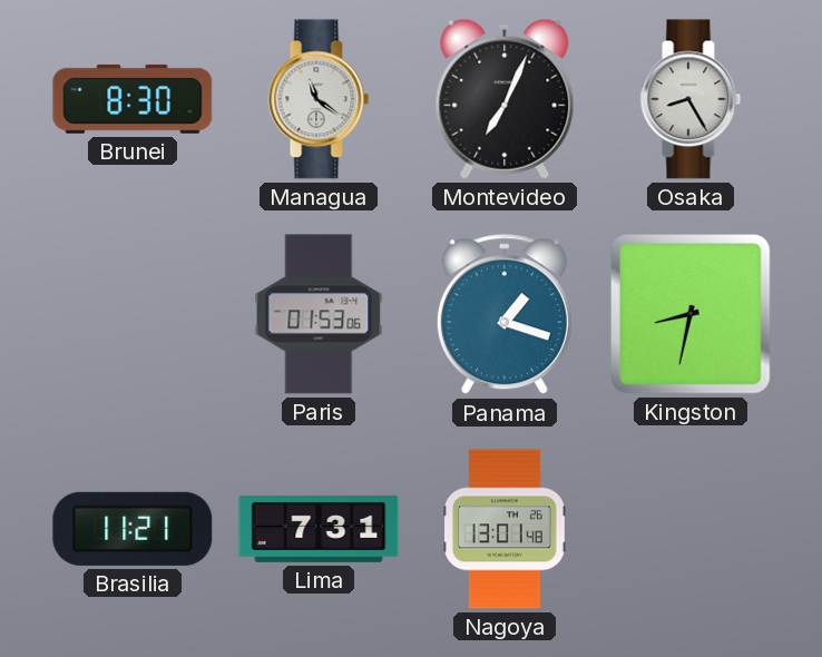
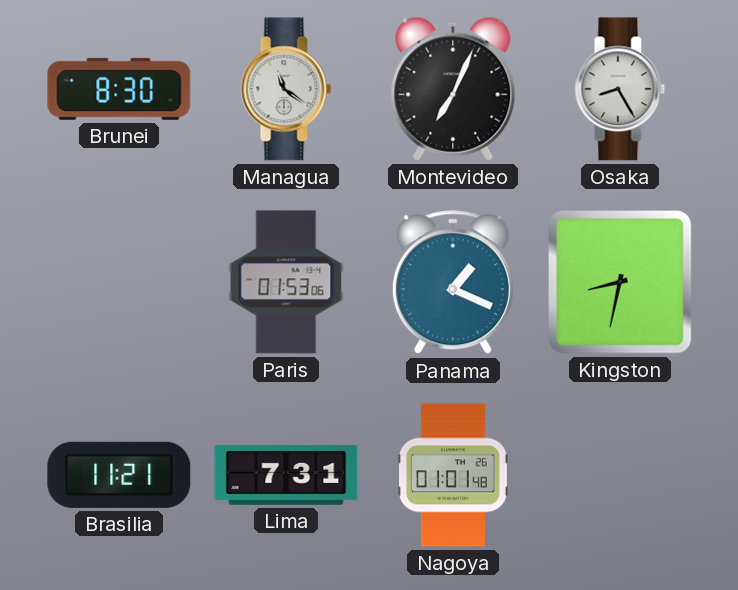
Panama: 1:18 -> 1:19
Nagoya: 13:01 -> 01:01
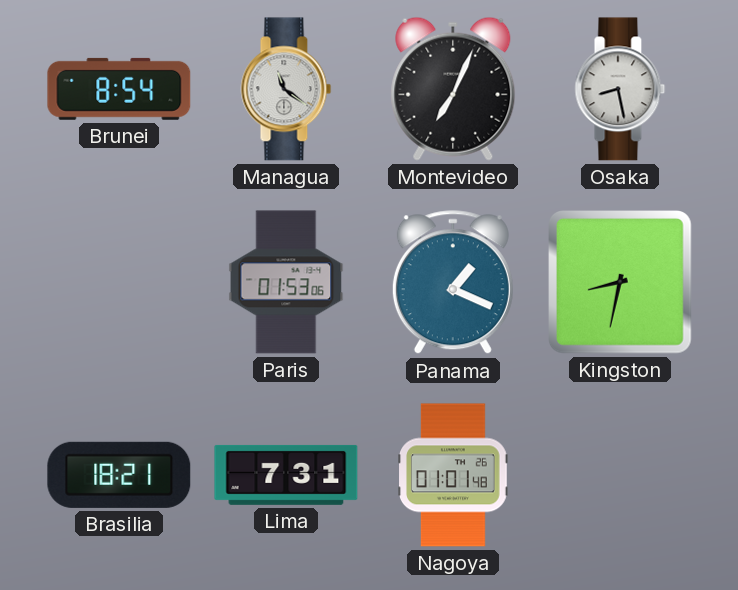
Brunei: 8:30 -> 8:54
Osaka: 8:25 -> 8:28
Brasilia: 11:21 -> 18:21
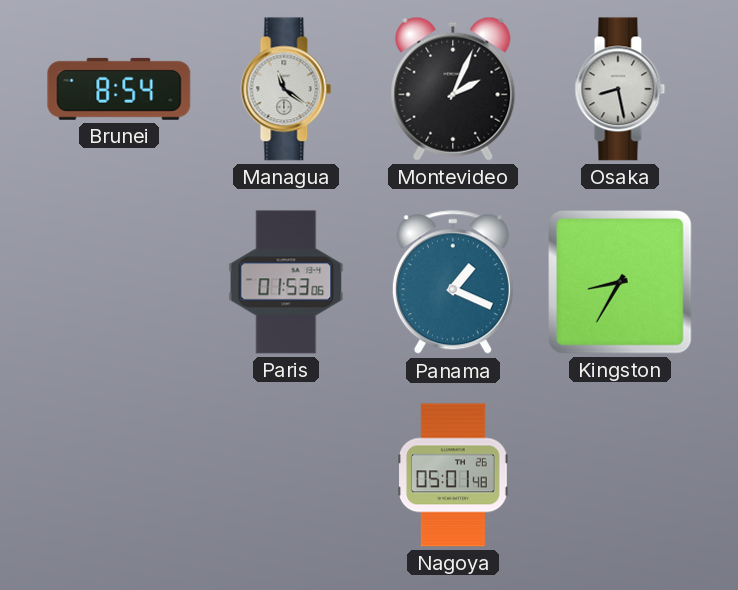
Montevideo: 7:04 -> 2:04
Kingston: 8:32 -> 8:35
Brasilia: 18:21 -> none
Lima: 7:31 -> none
Nagoya: 01:01 -> 05:01
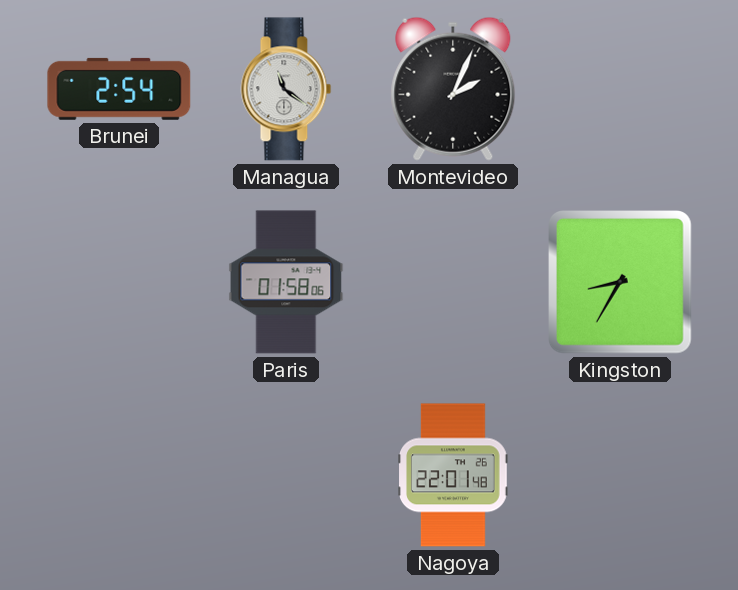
Brunei: 8:54 -> 2:54
Osaka: 8:28 -> none
Paris: 01:53 -> 01:58
Panama: 1:19 -> none
Nagoya: 05:01 -> 22:01
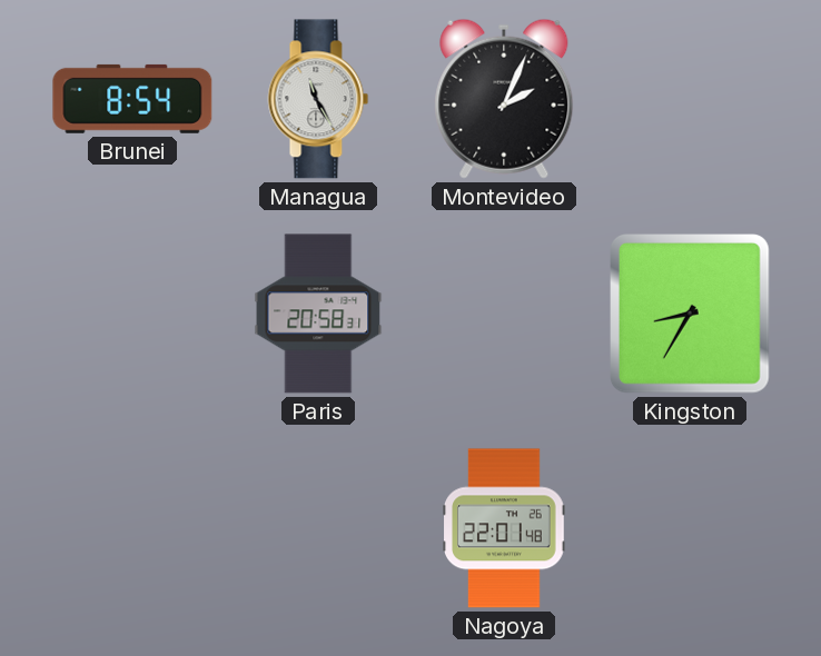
Brunei: 2:54 -> 8:54
Managua: 11:21 -> 11:25
Paris: 01:58 -> 20:58
